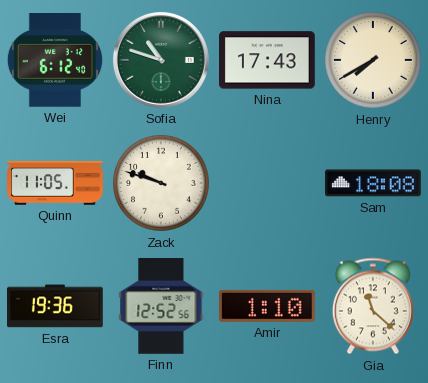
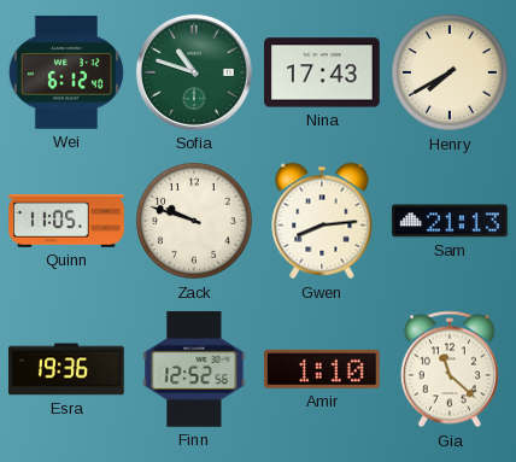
Gwen: none -> 8:14
Sam: 18:08 -> 21:13
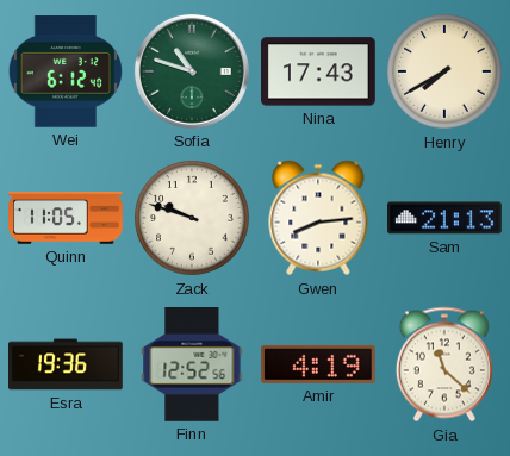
Amir: 1:10 -> 4:19
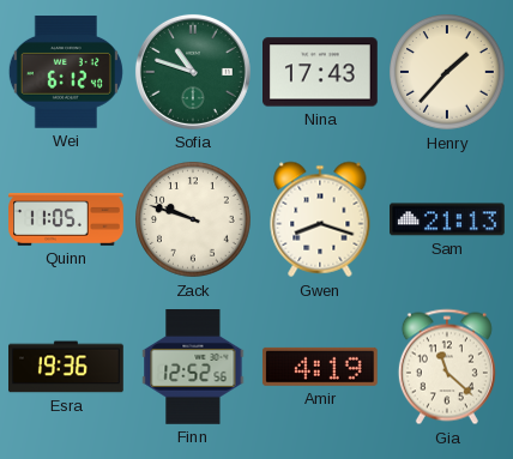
Henry: 7:40 -> 1:37
Gwen: 8:14 -> 8:18
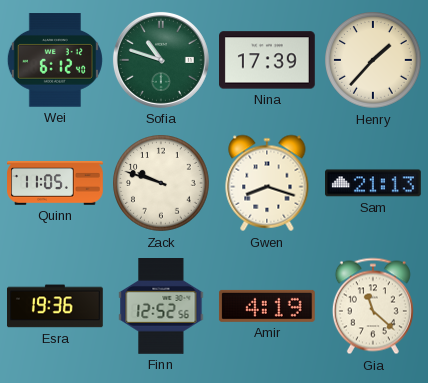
Nina: 17:43 -> 17:39
